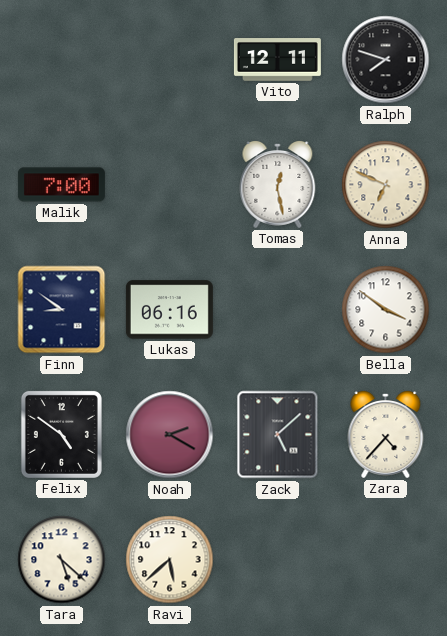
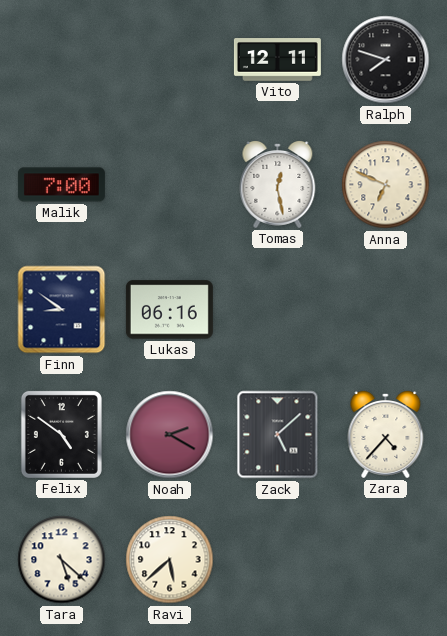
Bella: 3:51 -> none
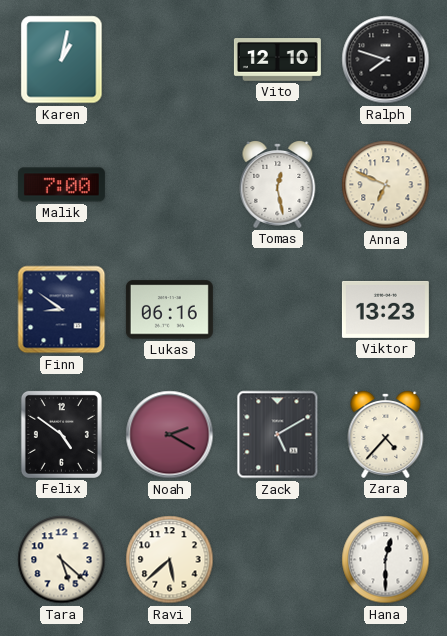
Karen: none -> 1:02
Vito: 12:11 -> 12:10
Viktor: none -> 13:23
Zack: 5:08 -> 5:10
Hana: none -> 12:30
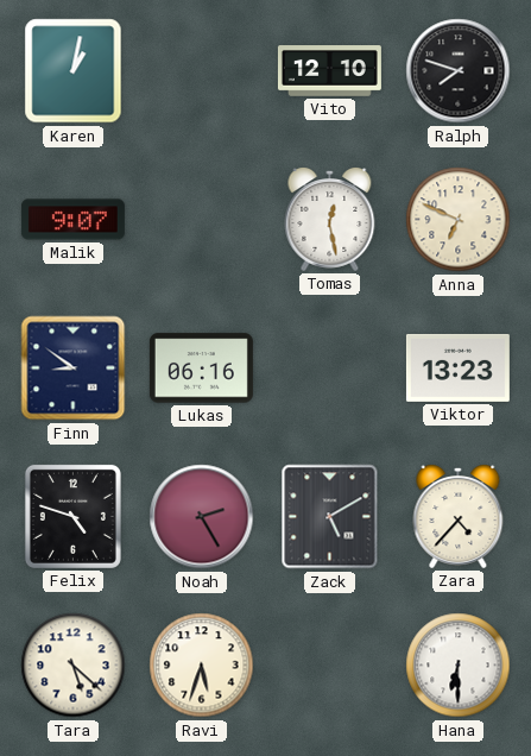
Malik: 7:00 -> 9:07
Felix: 4:51 -> 4:48
Noah: 2:20 -> 2:25
Ravi: 5:38 -> 5:33
Hana: 12:30 -> 6:30
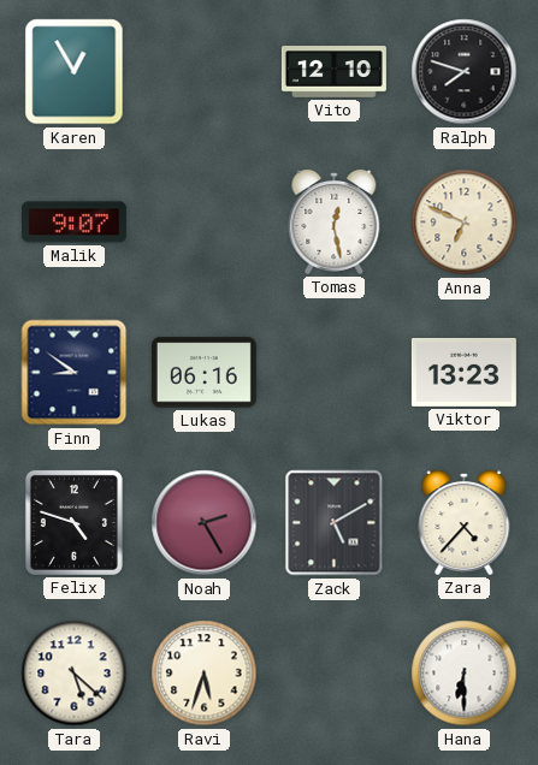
Karen: 1:02 -> 12:55
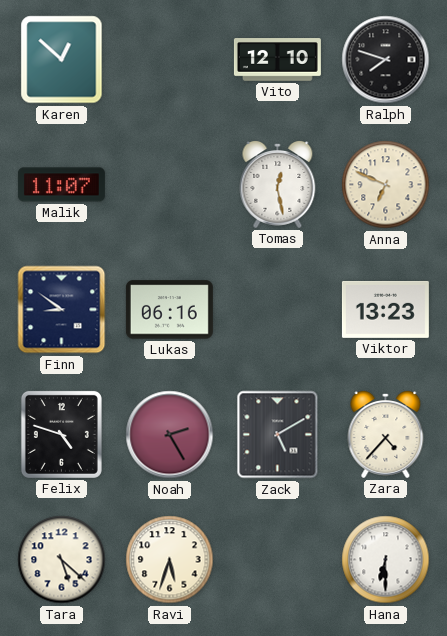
Karen: 12:55 -> 12:52
Malik: 9:07 -> 11:07
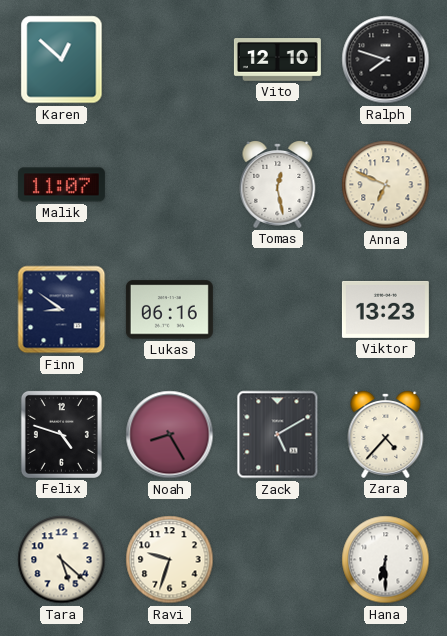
Noah: 2:25 -> 8:25
Ravi: 5:33 -> 9:33
